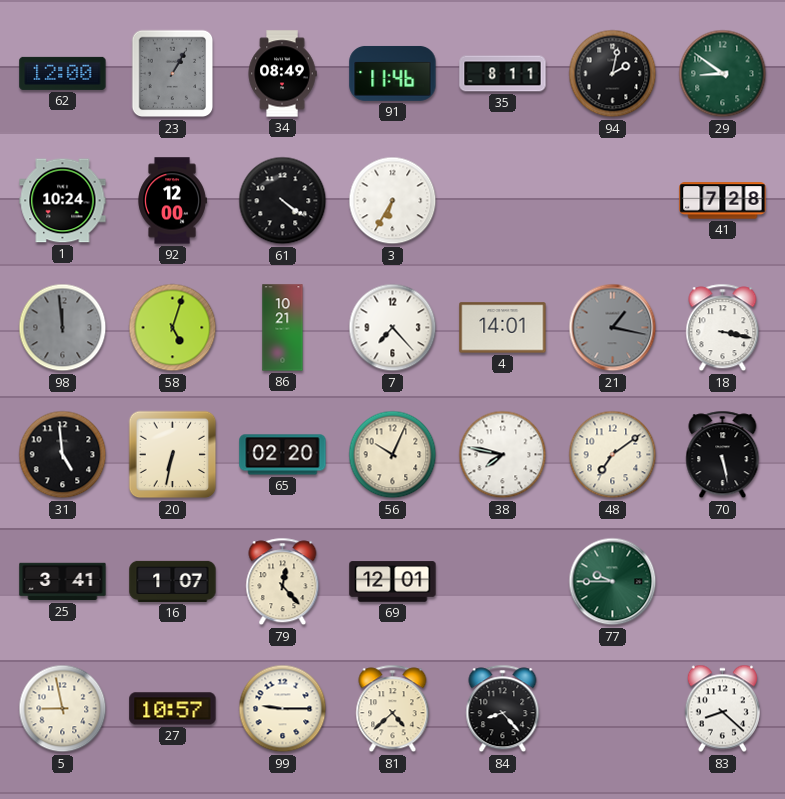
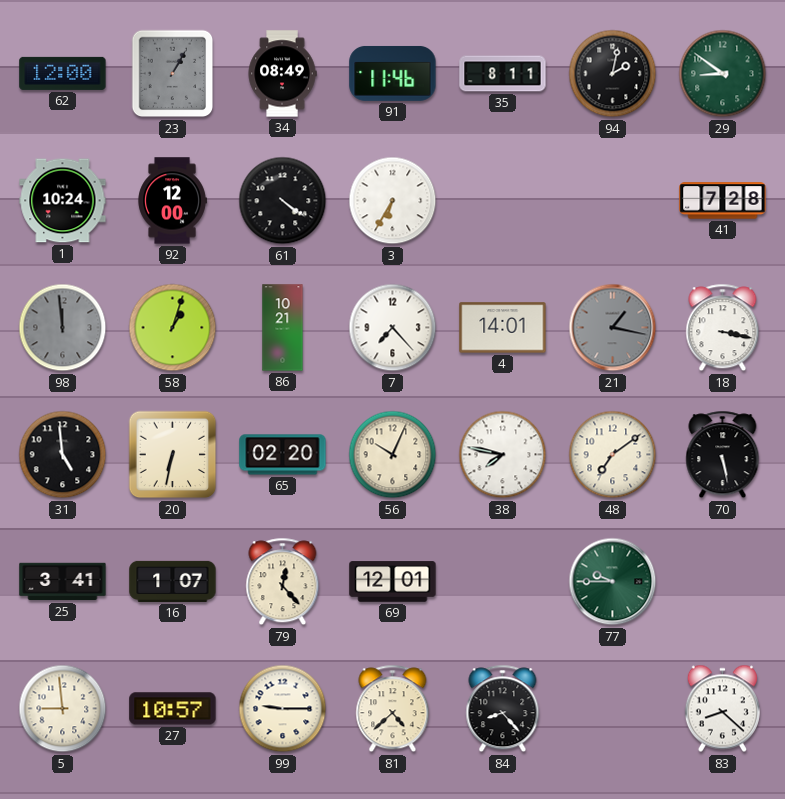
58: 5:03 -> 1:03
5: 8:58 -> 8:59
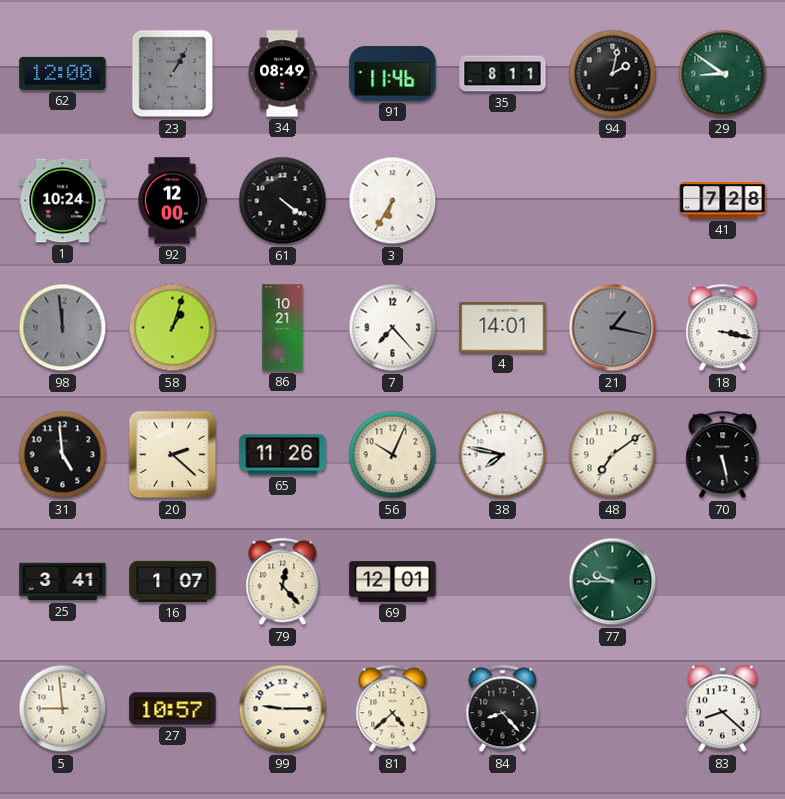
20: 6:32 -> 2:22
65: 02:20 -> 11:26
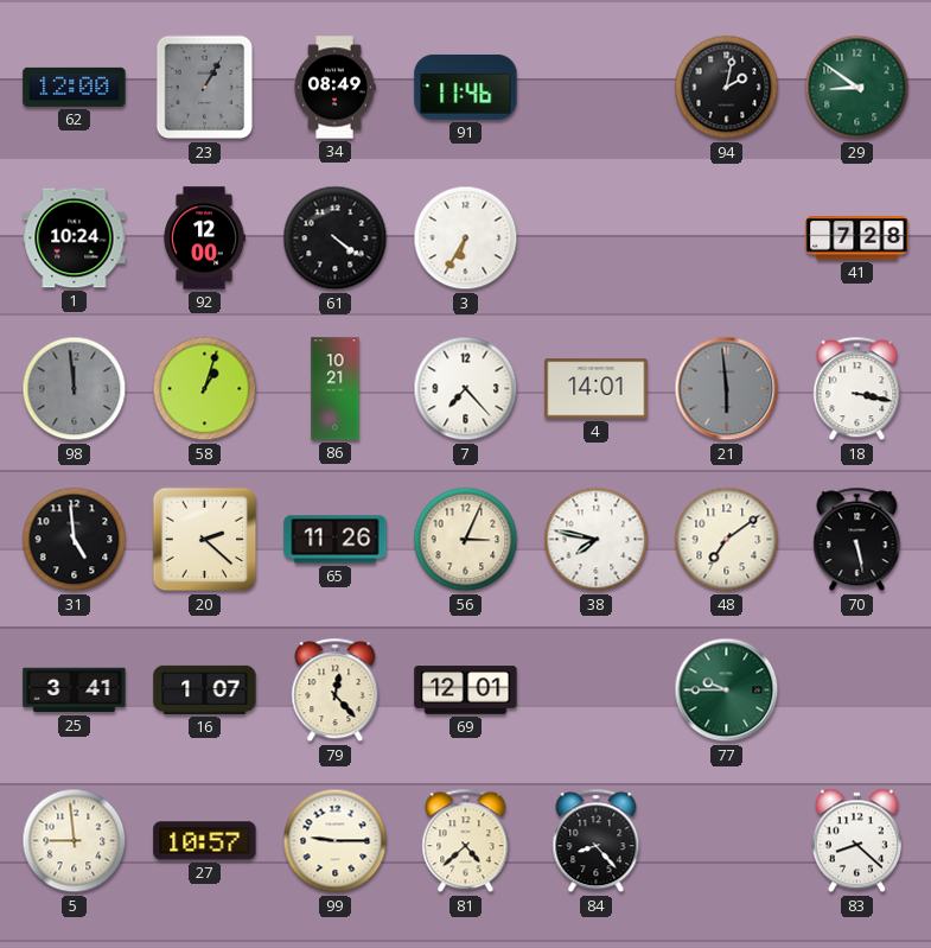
35: 8:11 -> none
21: 1:17 -> 5:59
56: 10:04 -> 3:04
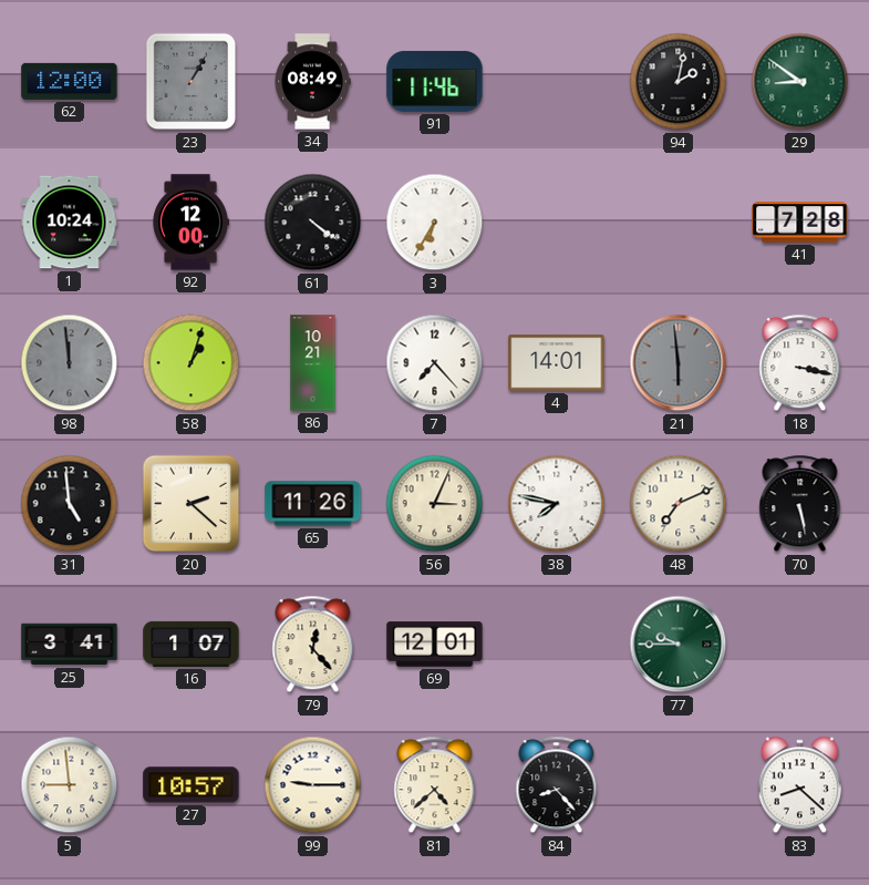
48: 7:09 -> 7:11
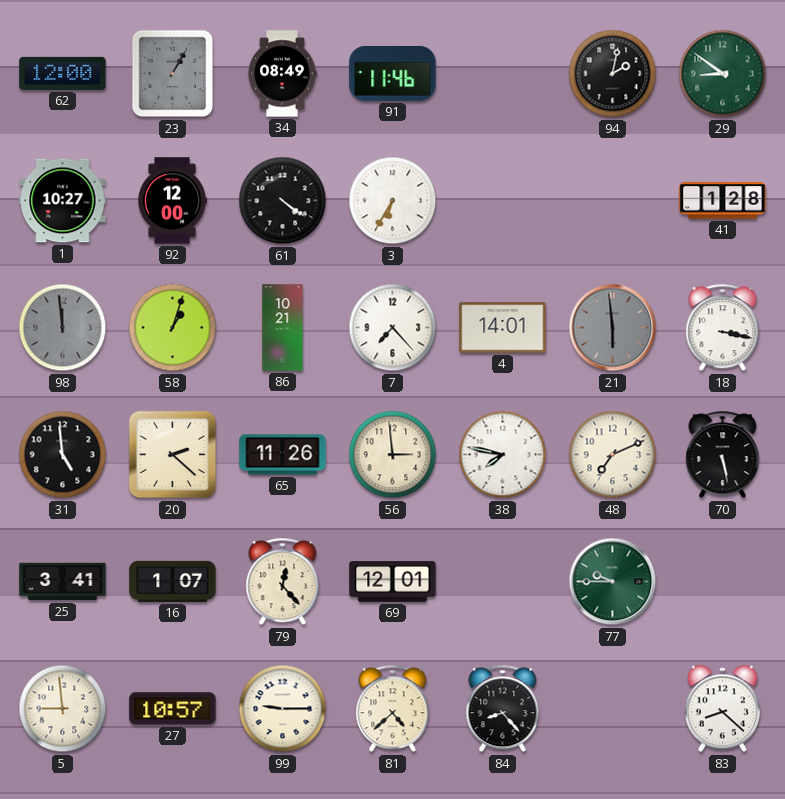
1: 10:24 -> 10:27
41: 7:28 -> 1:28
56: 3:04 -> 2:59
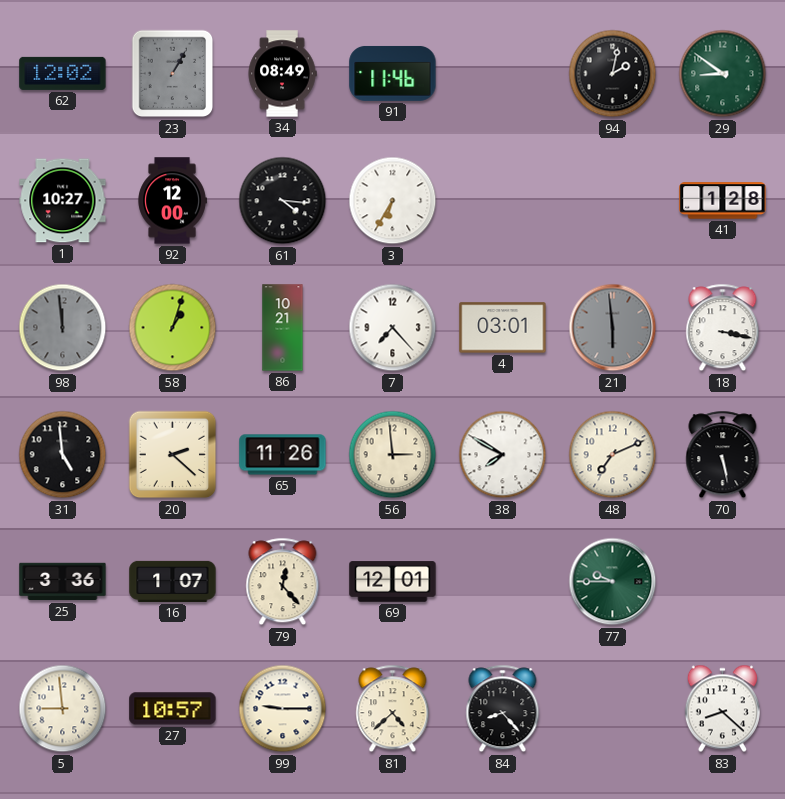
62: 12:00 -> 12:02
61: 4:21 -> 4:16
4: 14:01 -> 03:01
38: 7:47 -> 7:50
25: 3:41 -> 3:36
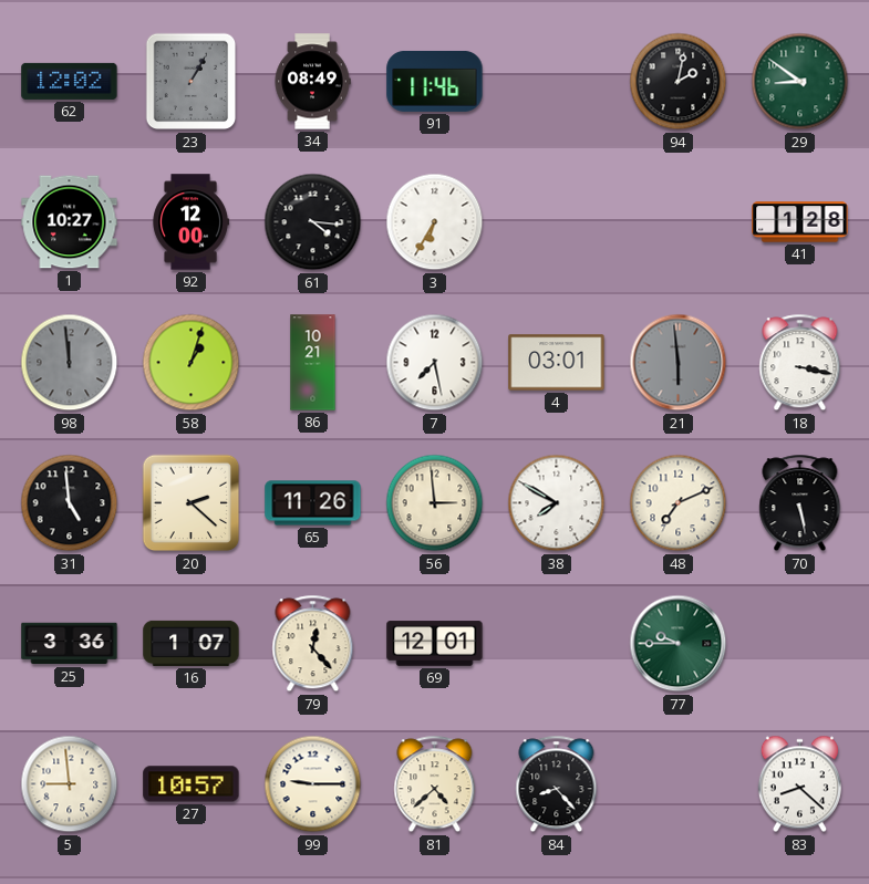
7: 7:23 -> 7:28
